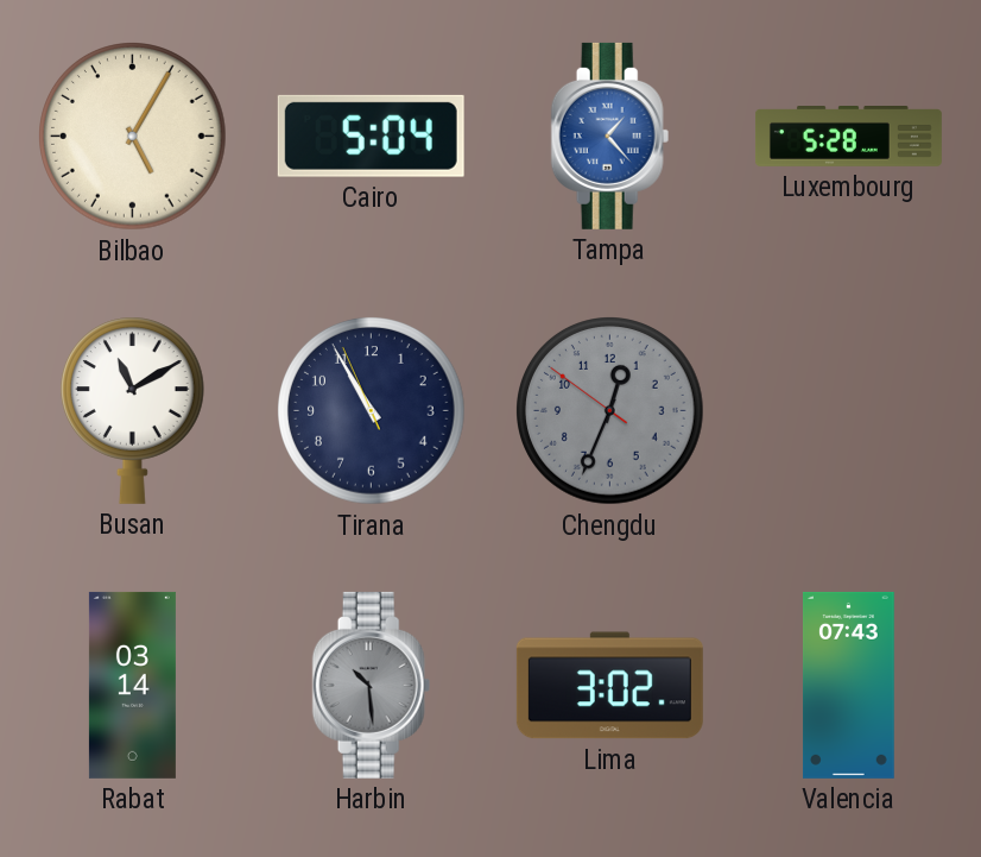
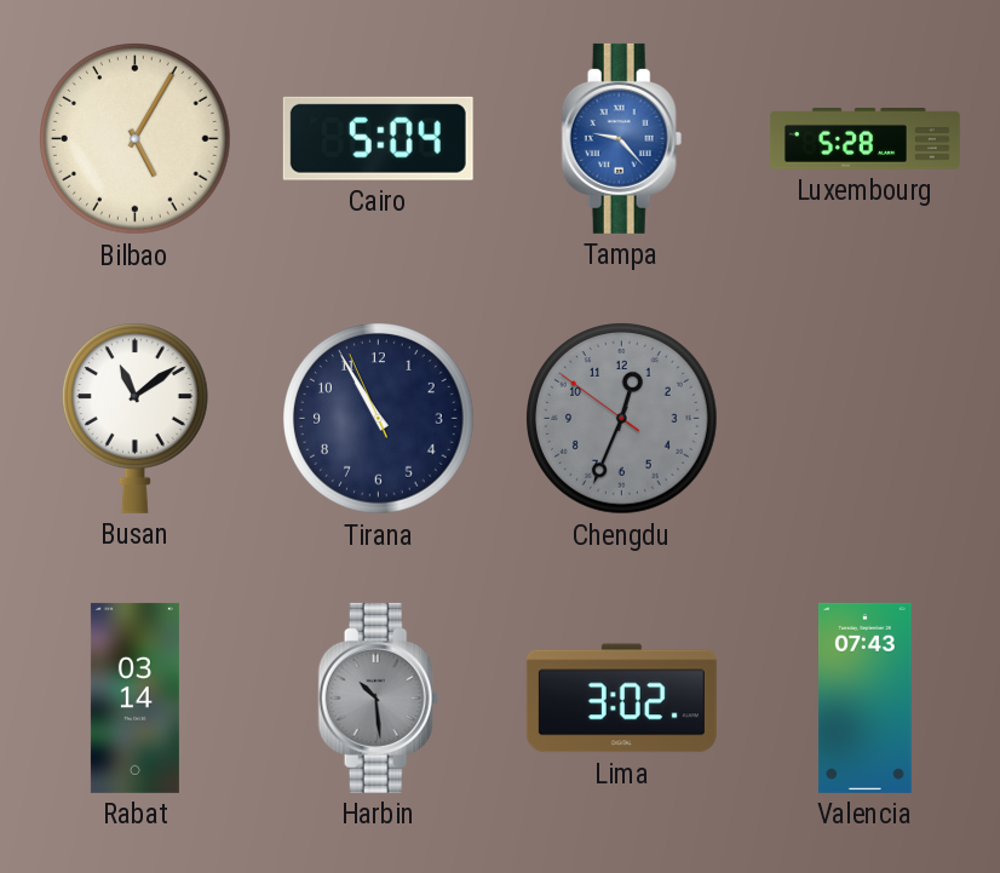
Tampa: 1:23 -> 9:23
Busan: 11:10 -> 11:09
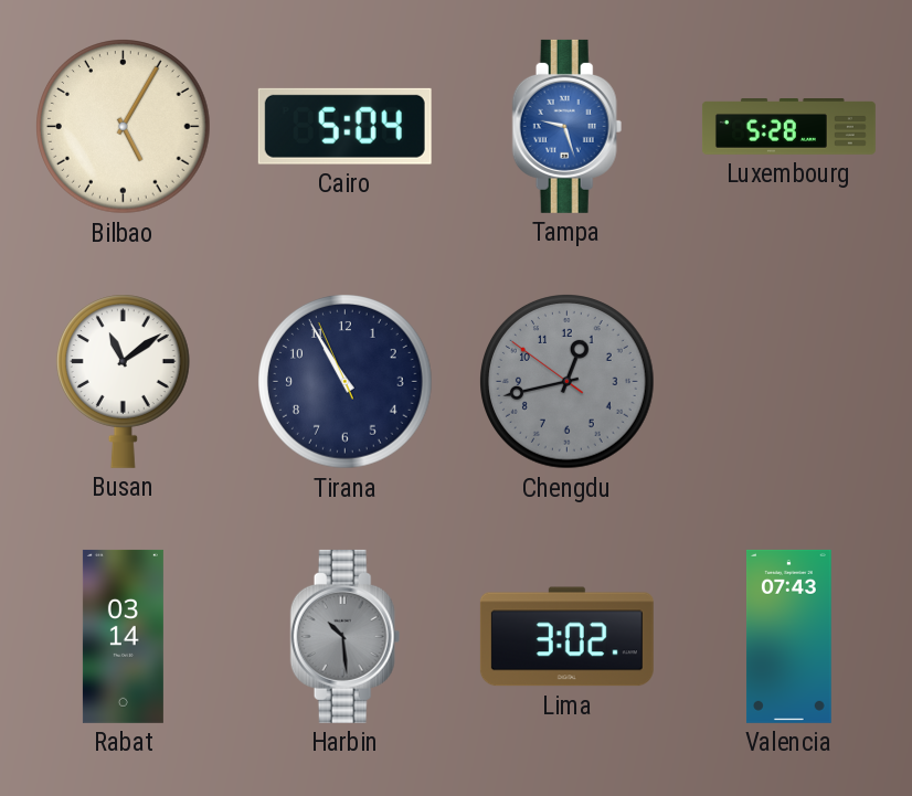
Tampa: 9:23 -> 9:27
Chengdu: 12:33 -> 12:42
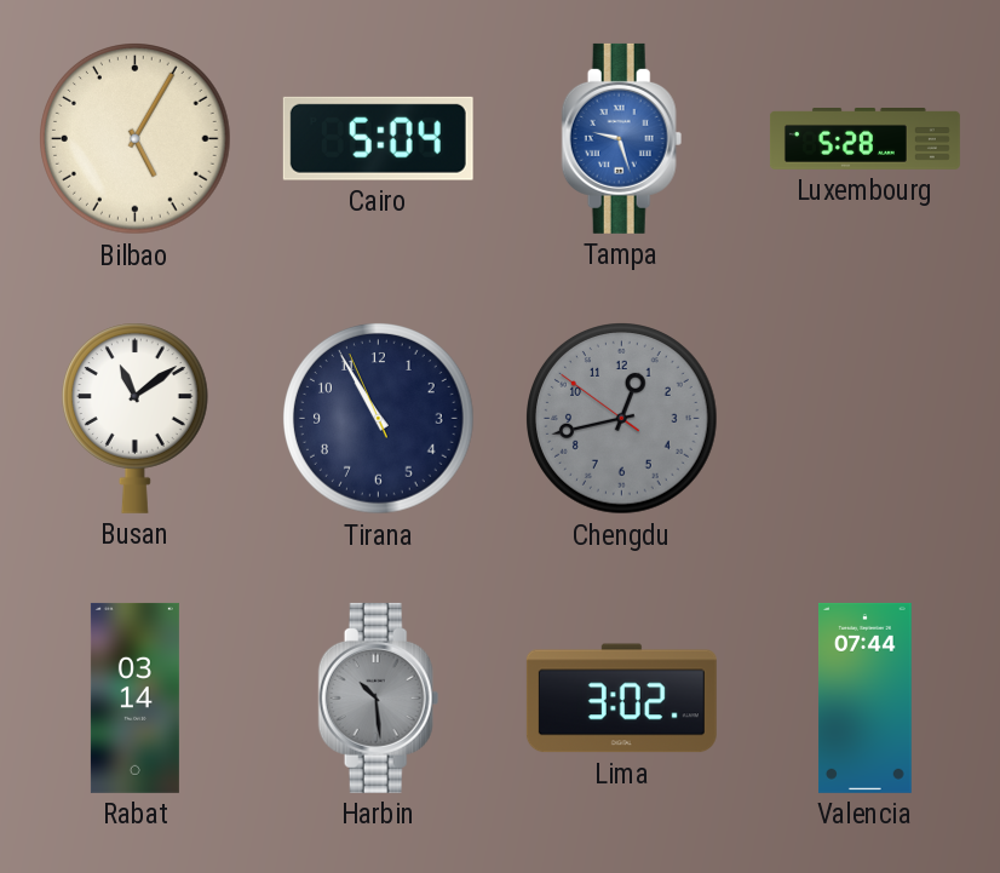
Valencia: 07:43 -> 07:44
